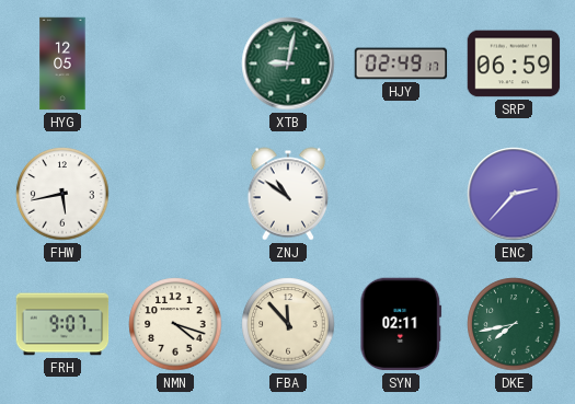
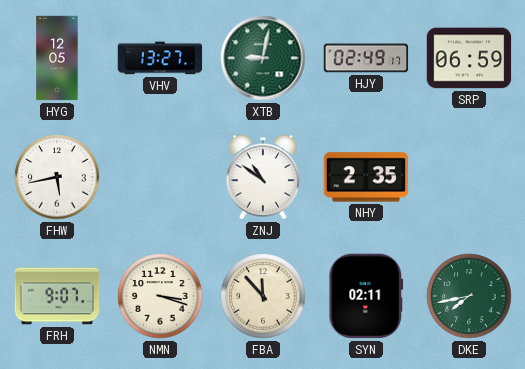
VHV: none -> 13:27
NHY: none -> 2:35
ENC: 2:37 -> none
NMN: 4:18 -> 3:18
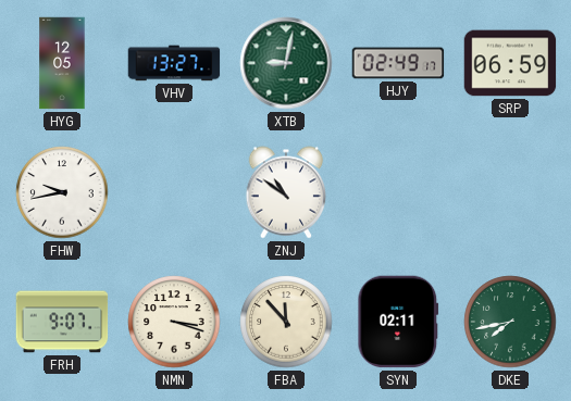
FHW: 5:43 -> 9:43
NHY: 2:35 -> none
